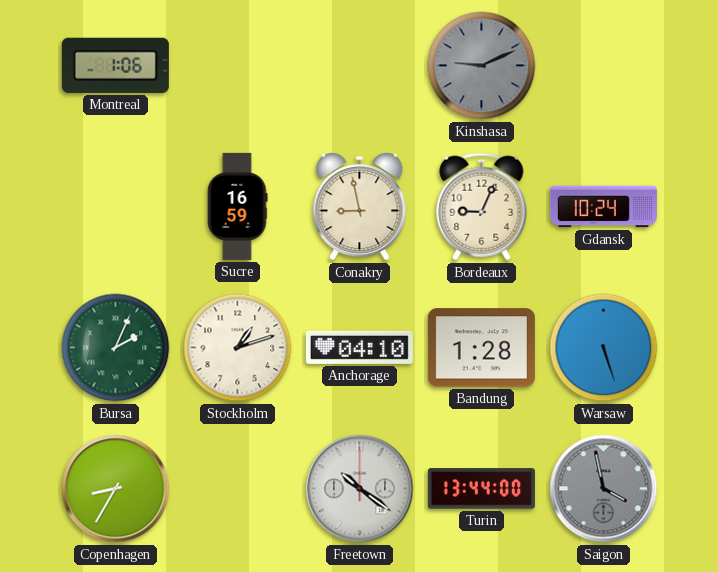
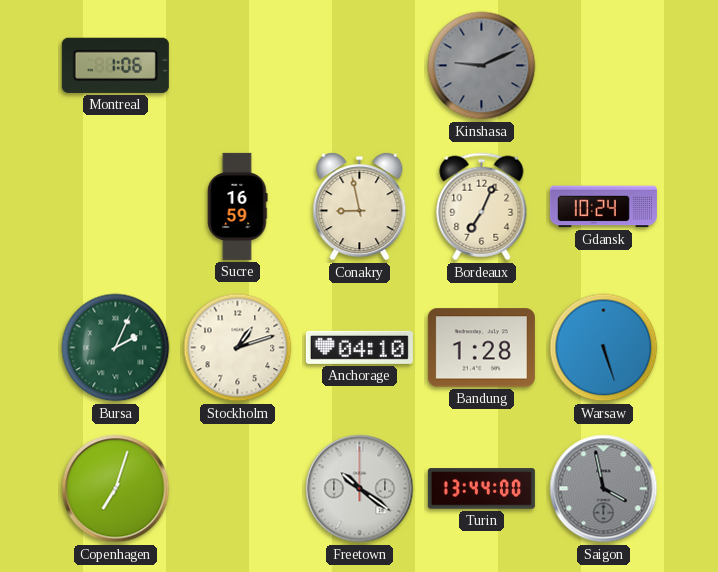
Bordeaux: 9:04 -> 7:04
Copenhagen: 8:35 -> 7:03
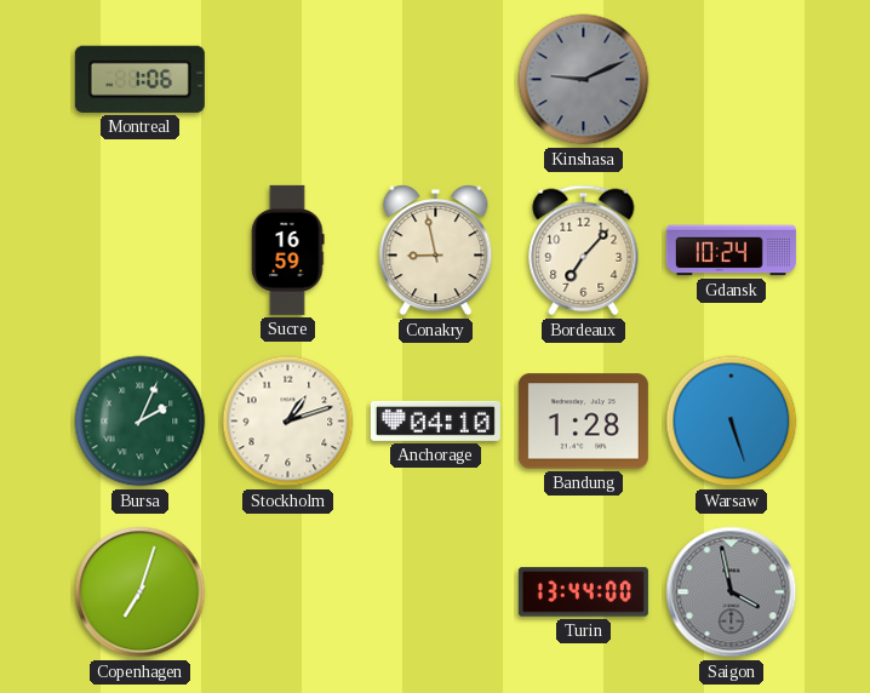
Bordeaux: 7:04 -> 7:07
Freetown: 10:21 -> none
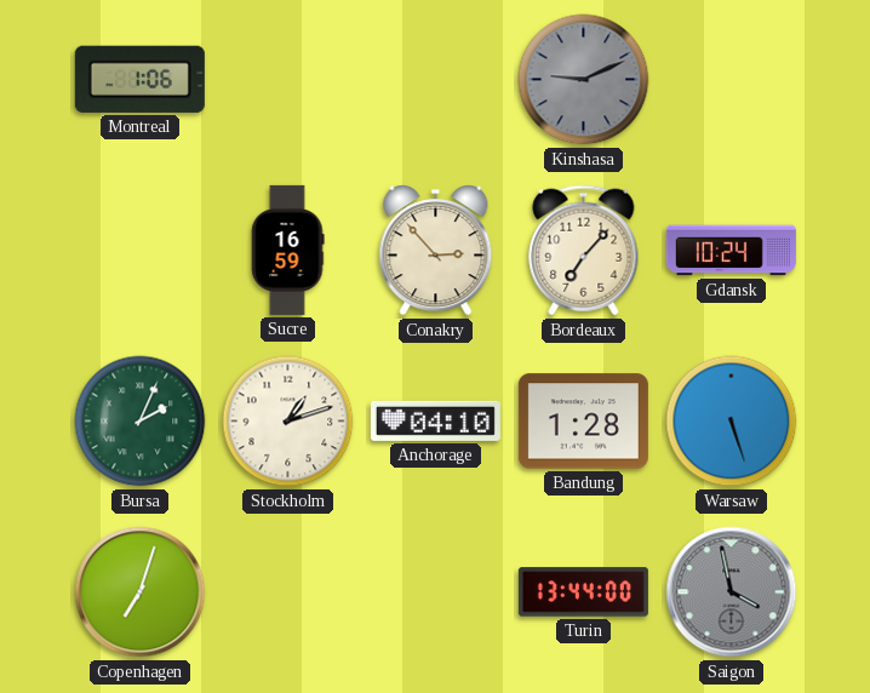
Conakry: 8:58 -> 2:53
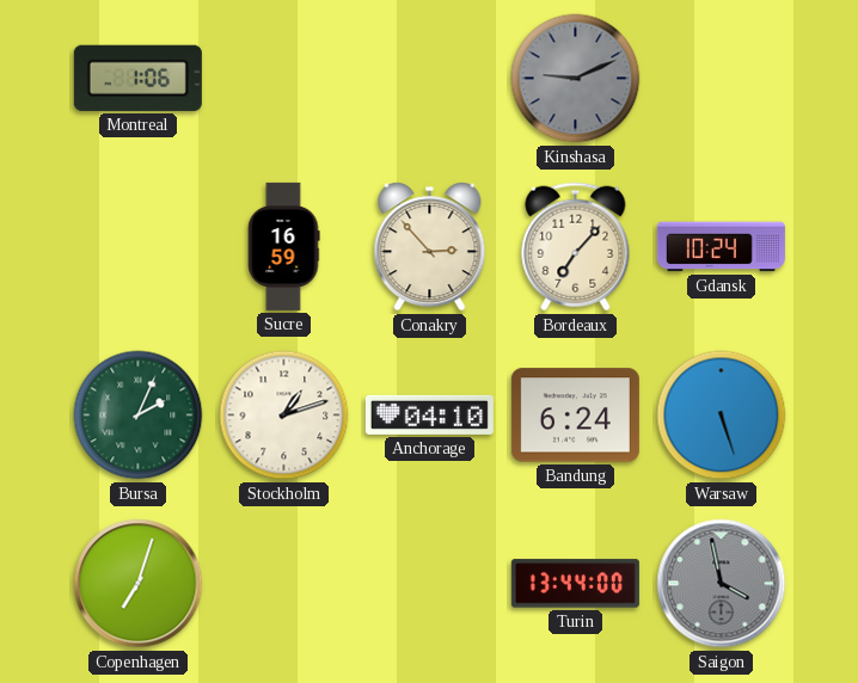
Bandung: 1:28 -> 6:24
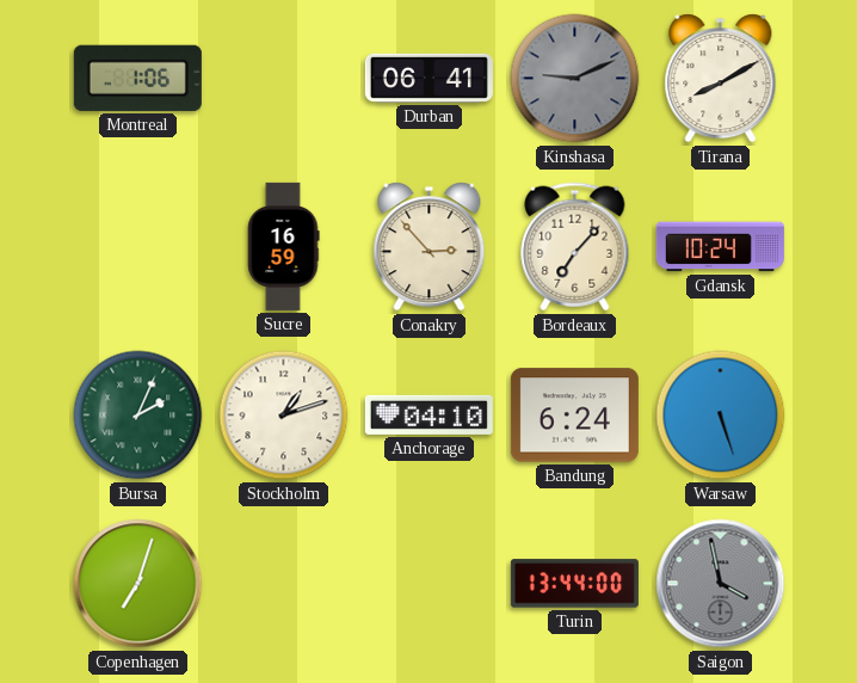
Durban: none -> 06:41
Tirana: none -> 8:10
